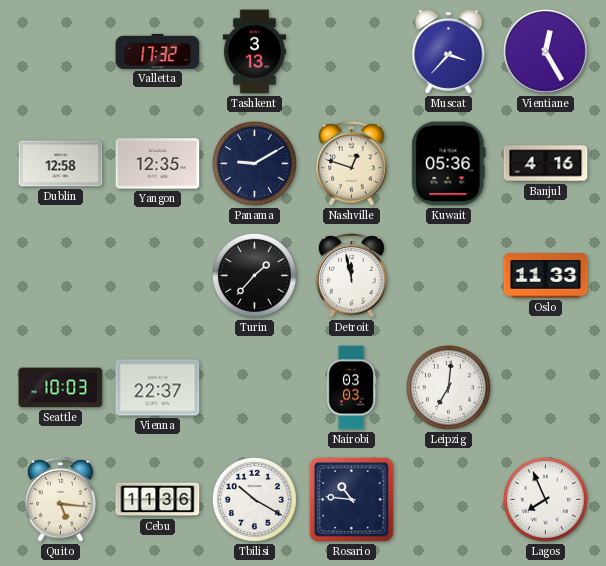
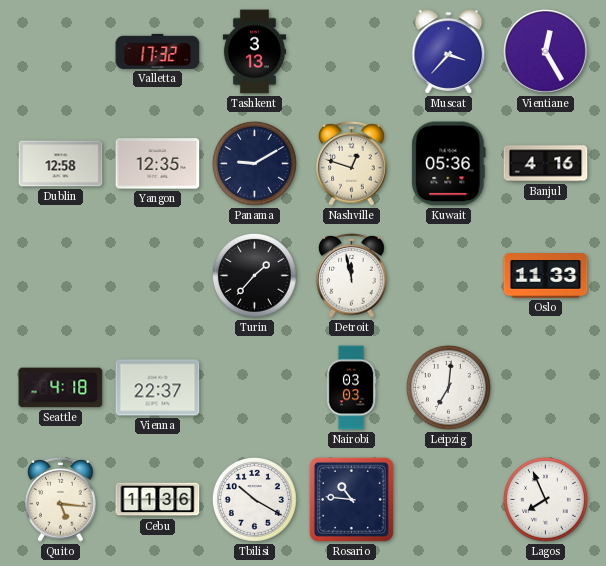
Seattle: 10:03 -> 4:18
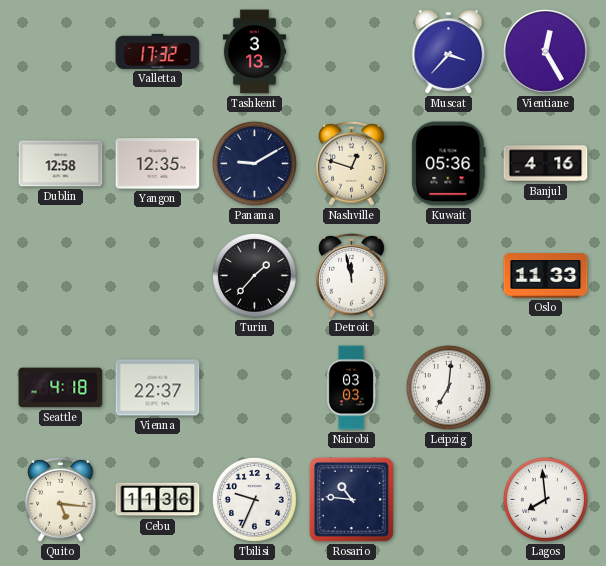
Tbilisi: 10:20 -> 9:34
Lagos: 7:56 -> 7:59
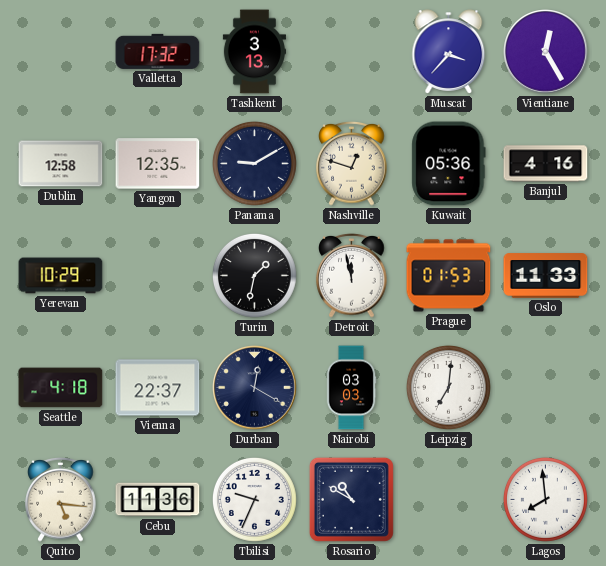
Yerevan: none -> 10:29
Turin: 1:37 -> 1:32
Prague: none -> 01:53
Durban: none -> 12:20
Rosario: 10:46 -> 10:50
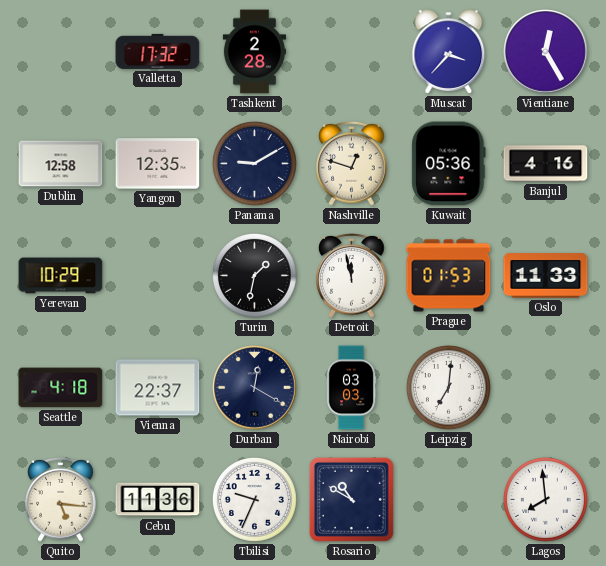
Tashkent: 3:13 -> 2:28
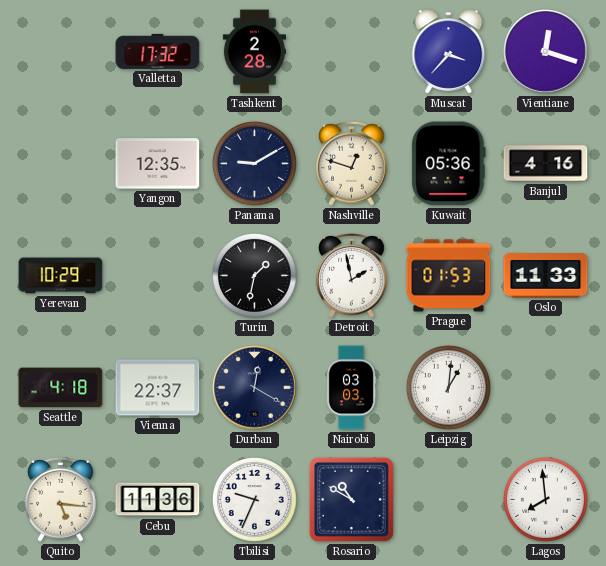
Vientiane: 12:25 -> 12:18
Dublin: 12:58 -> none
Detroit: 11:58 -> 1:58
Leipzig: 7:01 -> 1:01
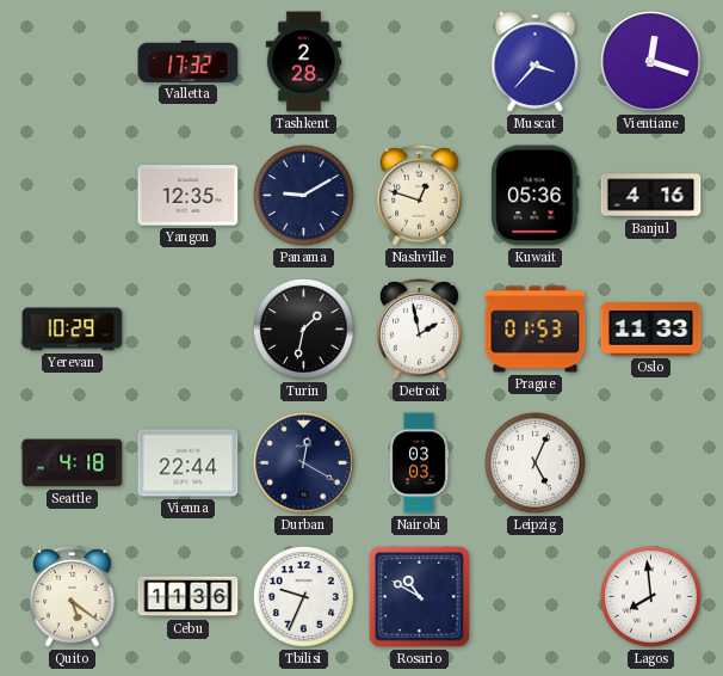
Vienna: 22:37 -> 22:44
Leipzig: 1:01 -> 5:04
Quito: 5:16 -> 5:21
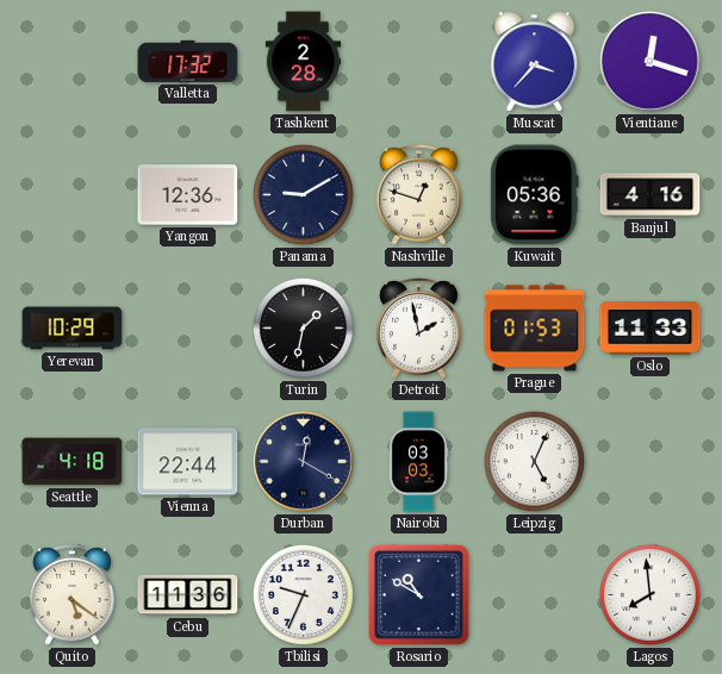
Yangon: 12:35 -> 12:36
